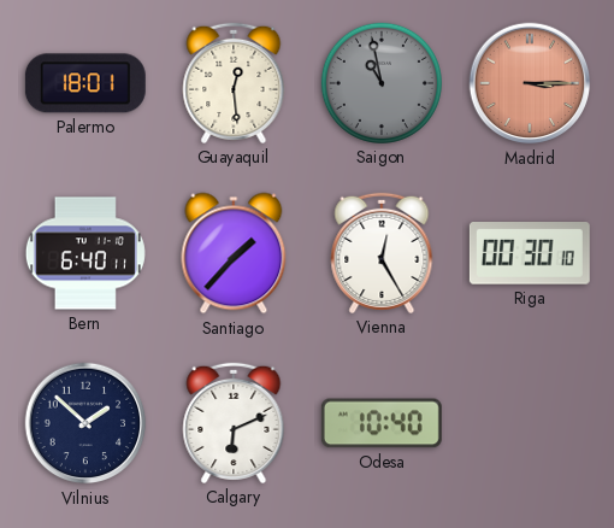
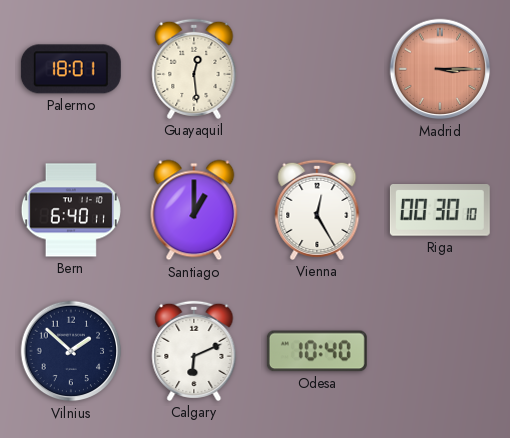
Saigon: 10:58 -> none
Santiago: 1:37 -> 1:00
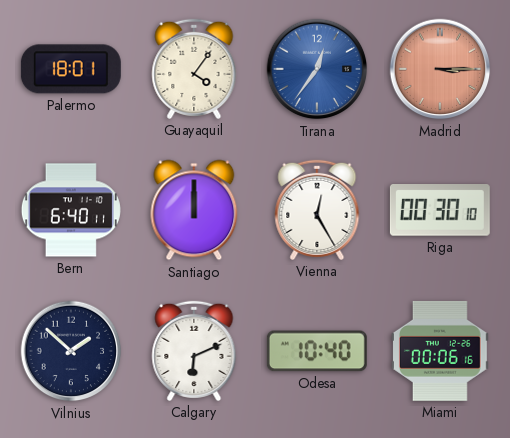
Guayaquil: 12:29 -> 4:06
Tirana: none -> 12:36
Santiago: 1:00 -> 12:00
Miami: none -> 00:06
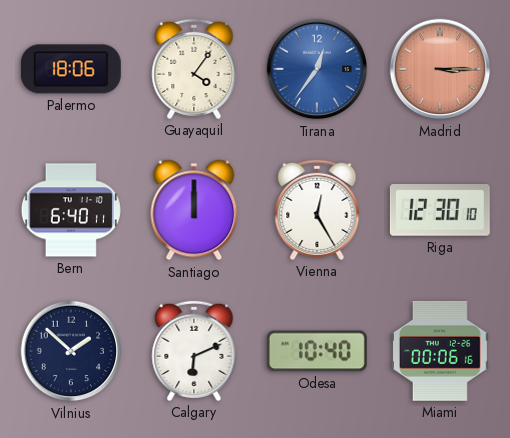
Palermo: 18:01 -> 18:06
Riga: 00:30 -> 12:30
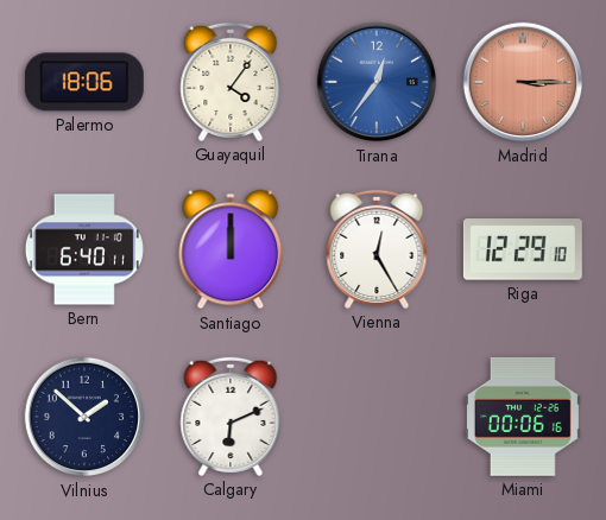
Riga: 12:30 -> 12:29
Odesa: 10:40 -> none
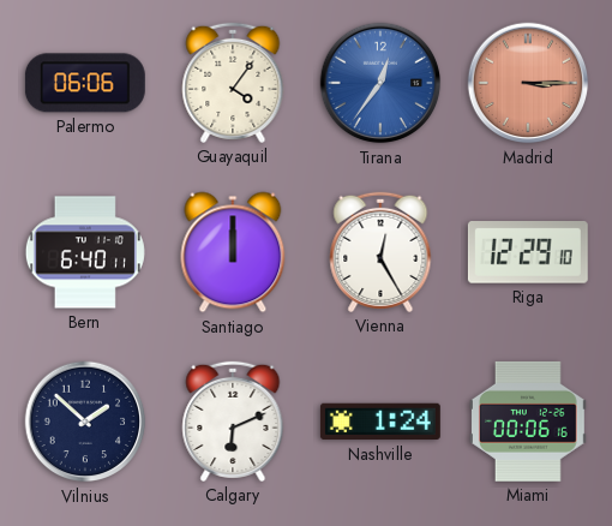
Palermo: 18:06 -> 06:06
Nashville: none -> 1:24
